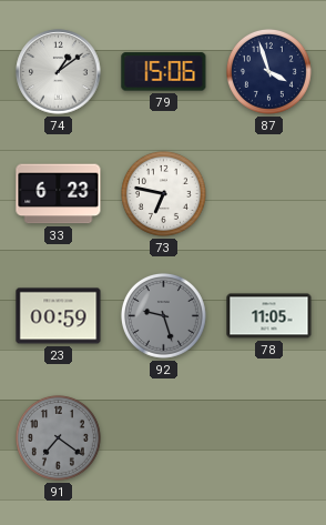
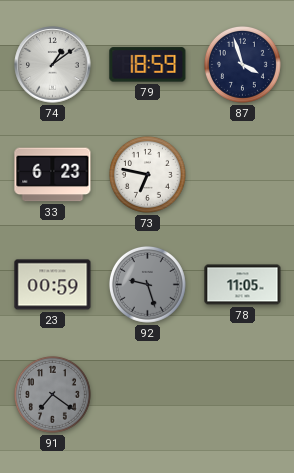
79: 15:06 -> 18:59
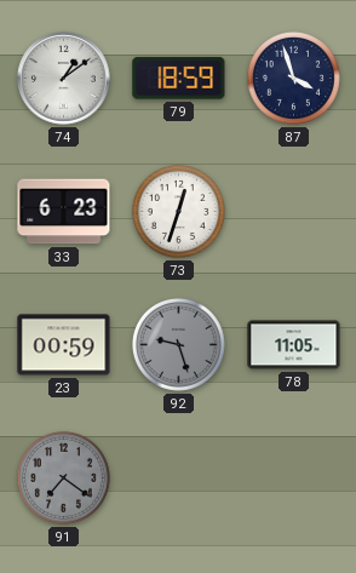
73: 6:47 -> 12:33
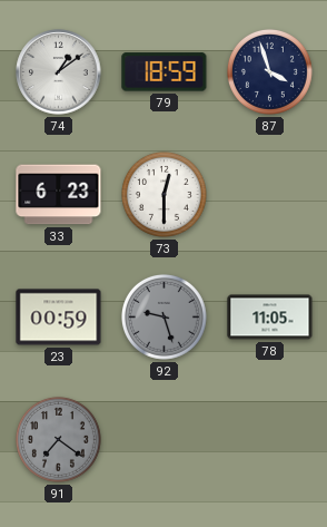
73: 12:33 -> 12:30
